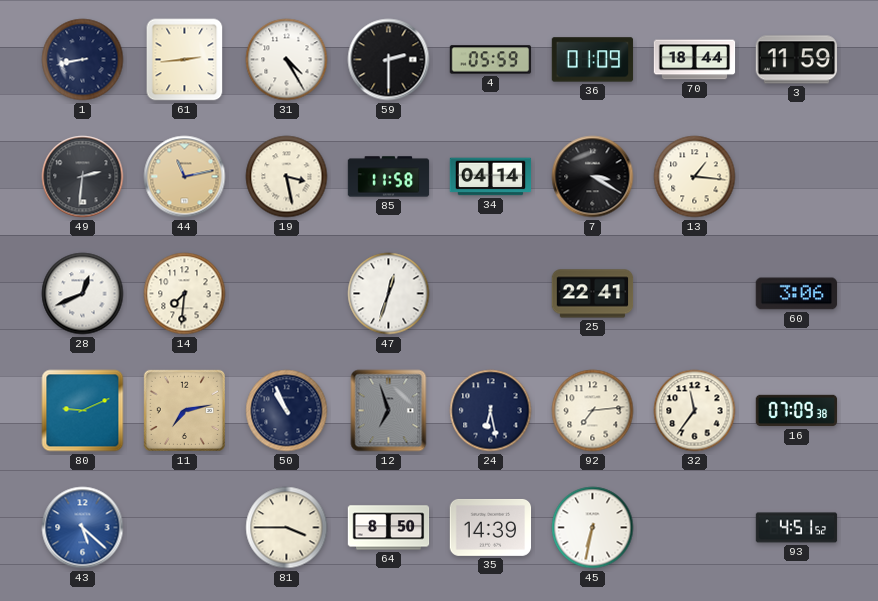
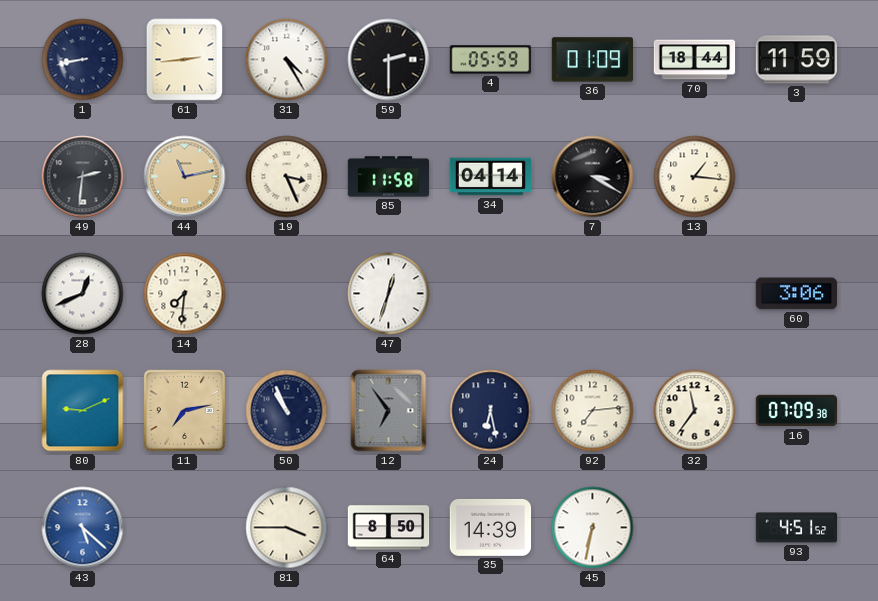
19: 3:28 -> 3:26
25: 22:41 -> none
12: 6:57 -> 6:54
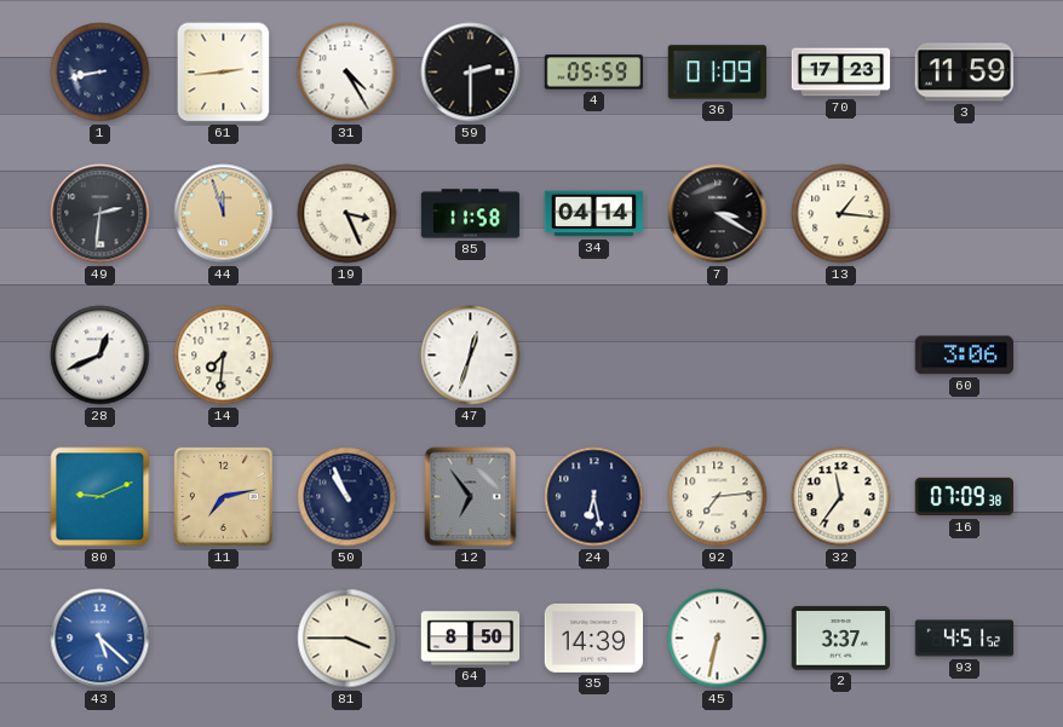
70: 18:44 -> 17:23
44: 11:13 -> 11:57
2: none -> 3:37
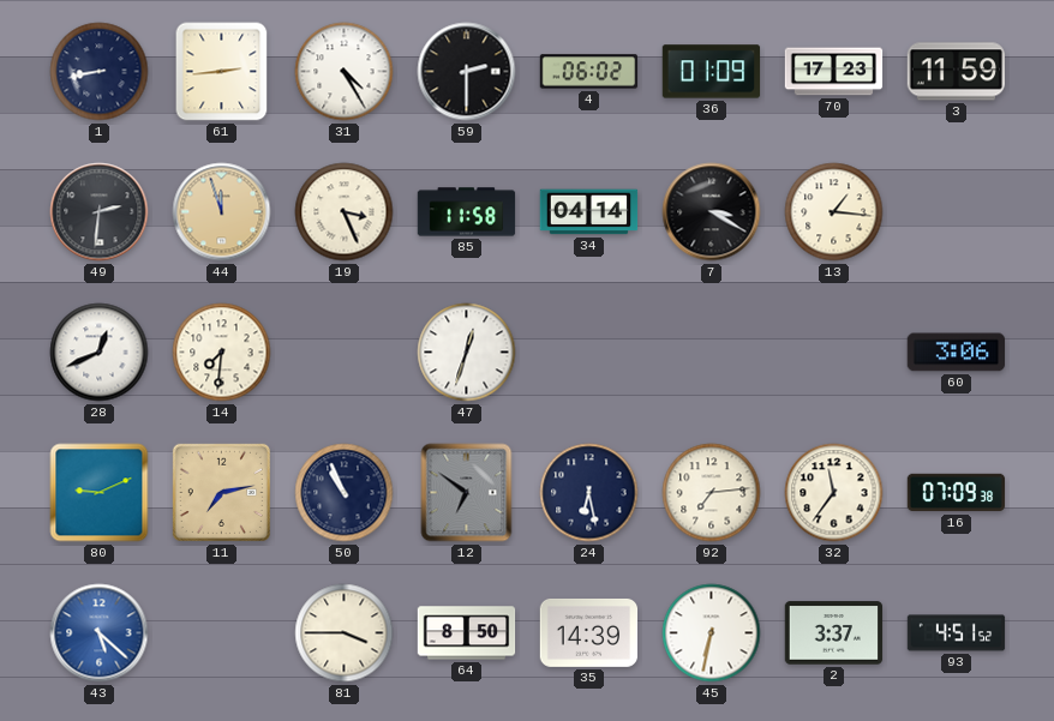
4: 05:59 -> 06:02
12: 6:54 -> 6:51
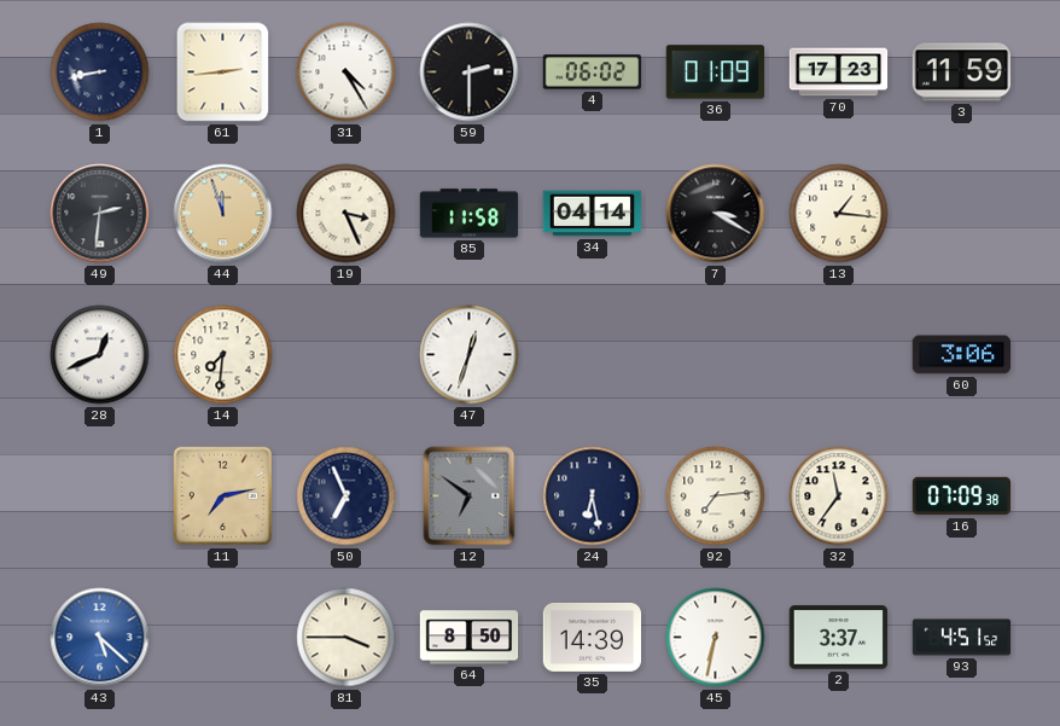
80: 9:11 -> none
50: 10:56 -> 6:56
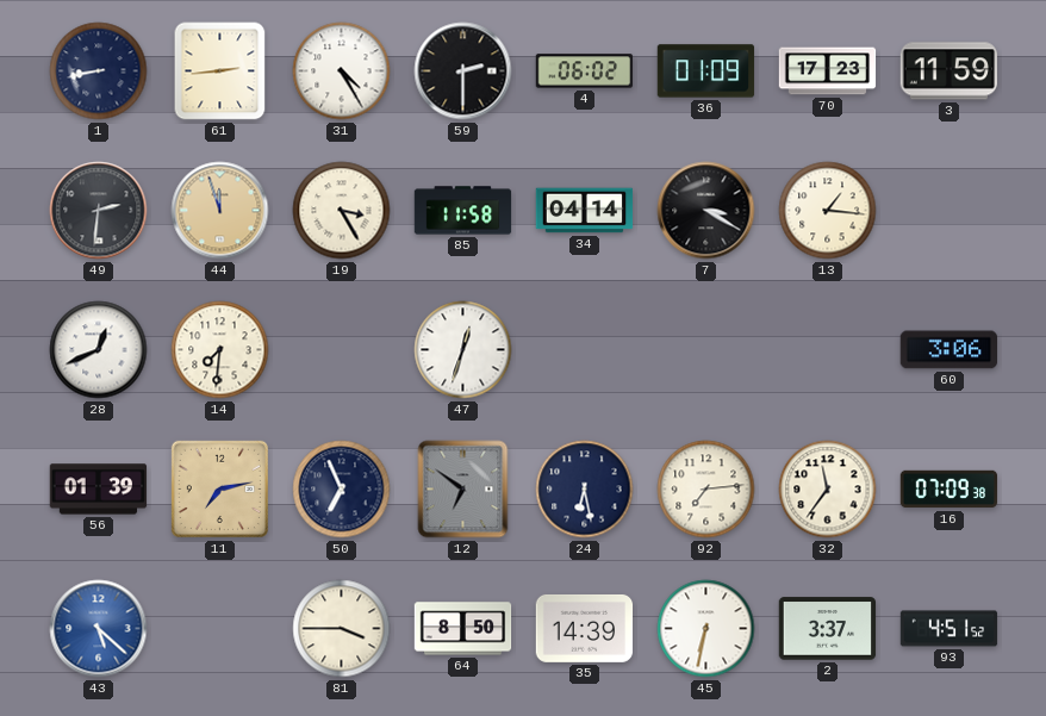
19: 3:26 -> 3:25
56: none -> 01:39
